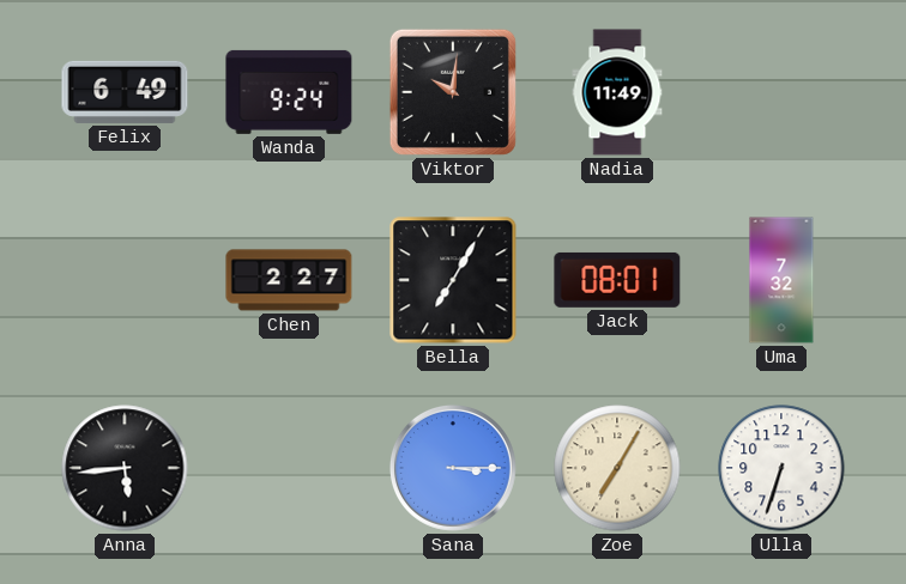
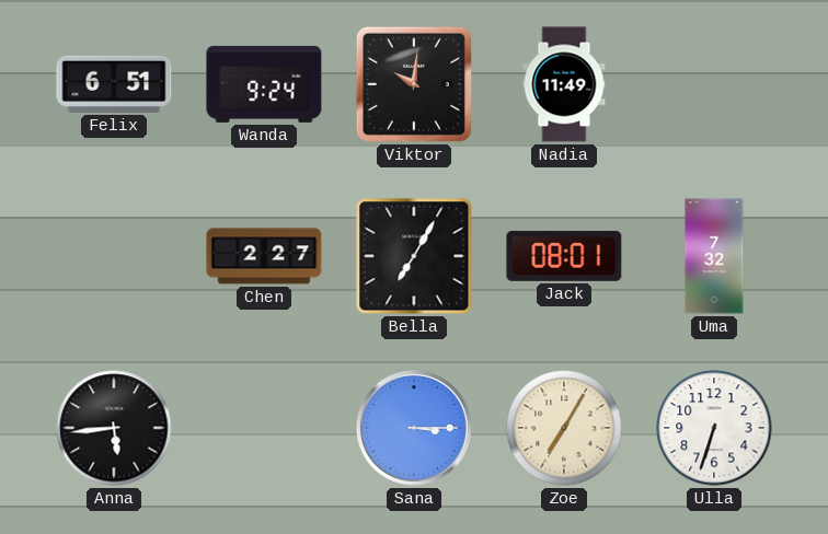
Felix: 6:49 -> 6:51
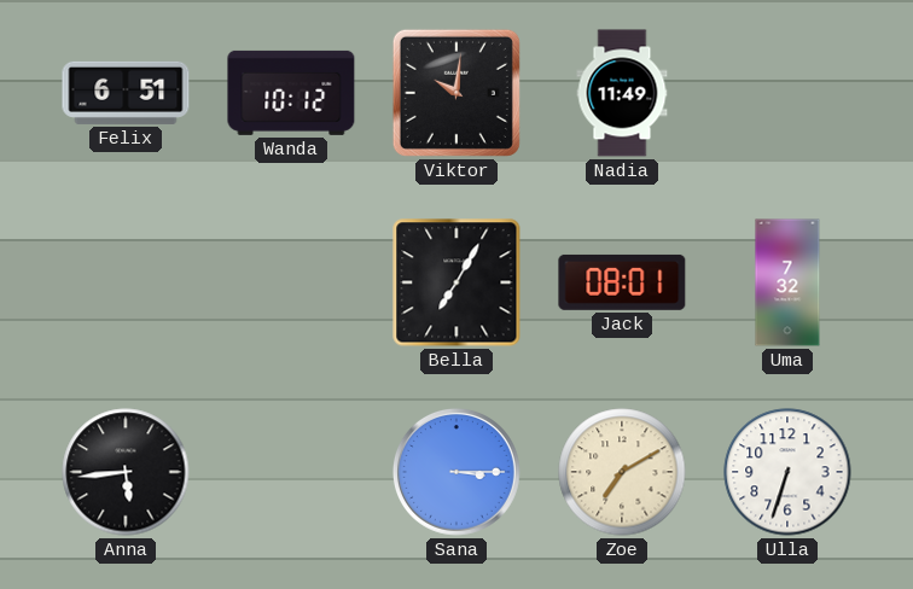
Wanda: 9:24 -> 10:12
Chen: 2:27 -> none
Zoe: 7:05 -> 7:10
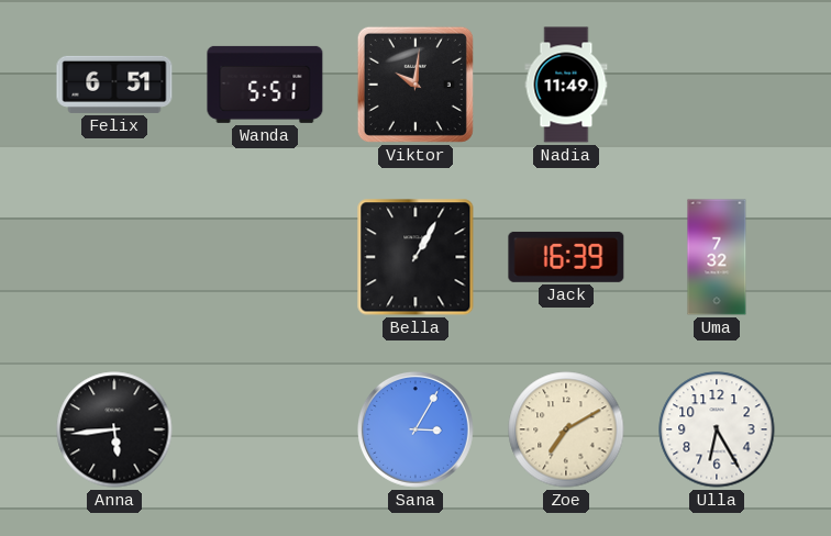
Wanda: 10:12 -> 5:51
Bella: 7:05 -> 1:05
Jack: 08:01 -> 16:39
Sana: 3:15 -> 3:05
Ulla: 6:33 -> 6:25
